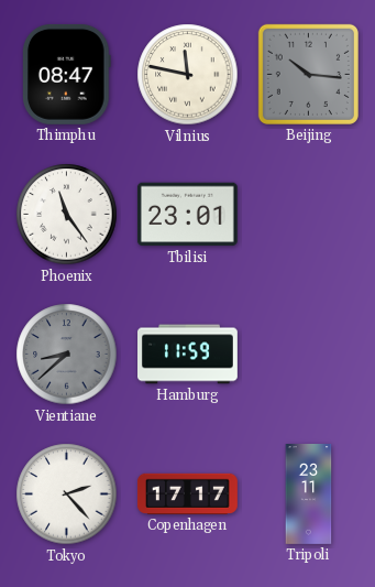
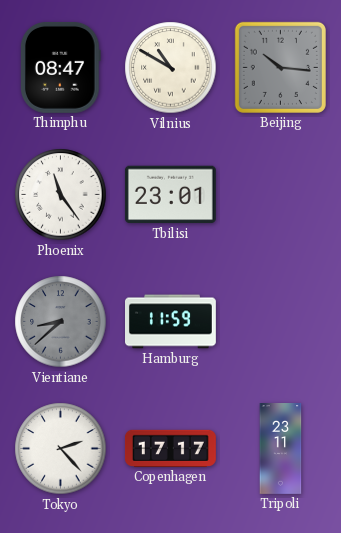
Vilnius: 11:47 -> 10:50
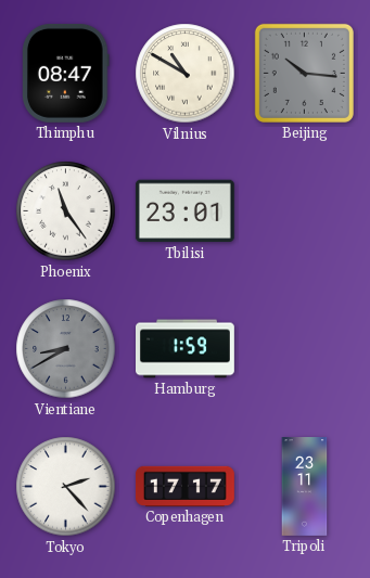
Vientiane: 8:38 -> 8:40
Hamburg: 11:59 -> 1:59
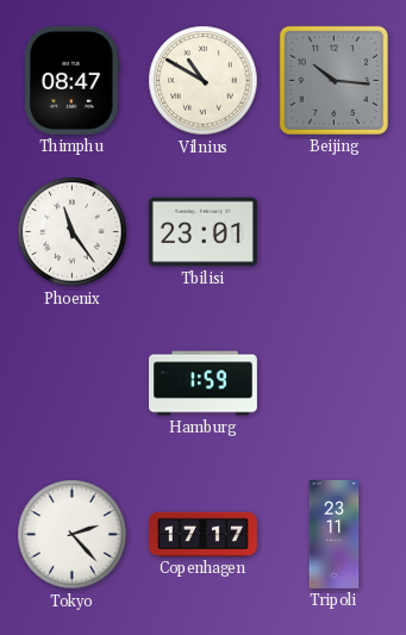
Vientiane: 8:40 -> none
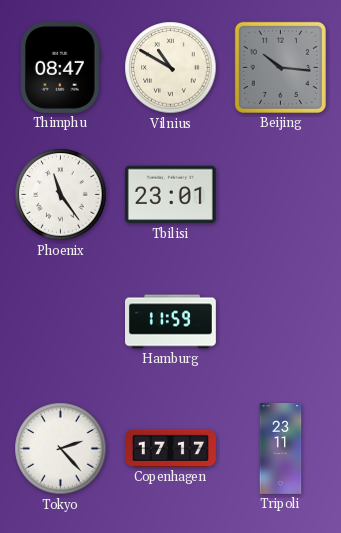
Hamburg: 1:59 -> 11:59
